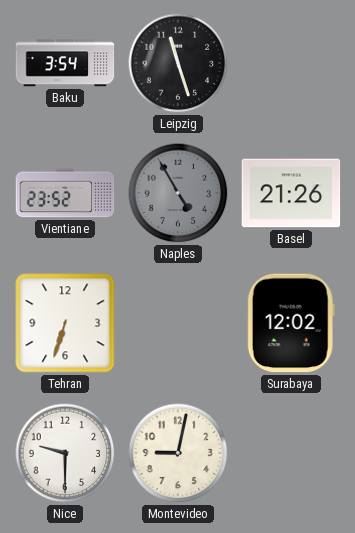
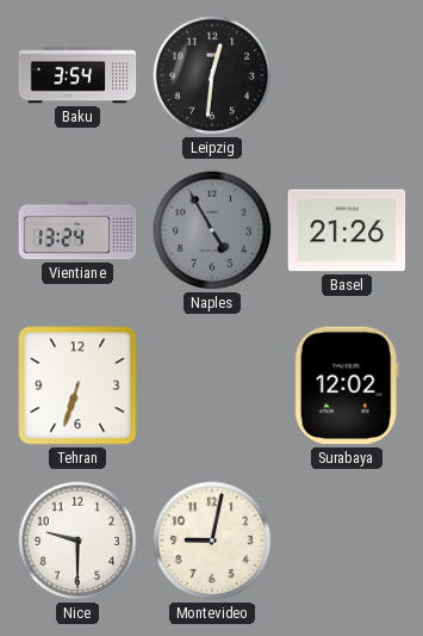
Leipzig: 11:27 -> 12:31
Vientiane: 23:52 -> 13:24
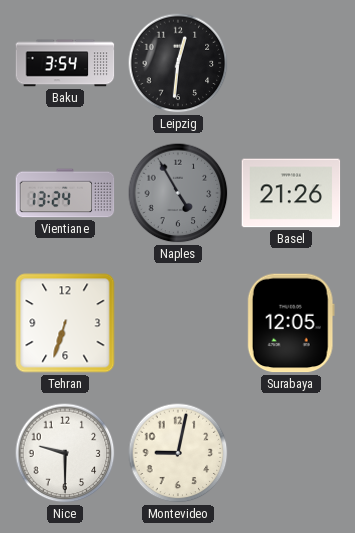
Surabaya: 12:02 -> 12:05
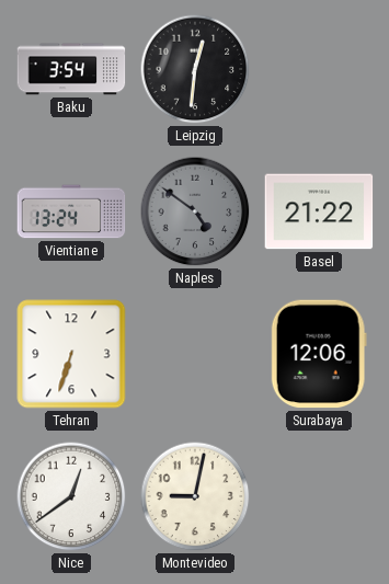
Naples: 4:55 -> 4:51
Basel: 21:26 -> 21:22
Surabaya: 12:05 -> 12:06
Nice: 9:30 -> 12:39
